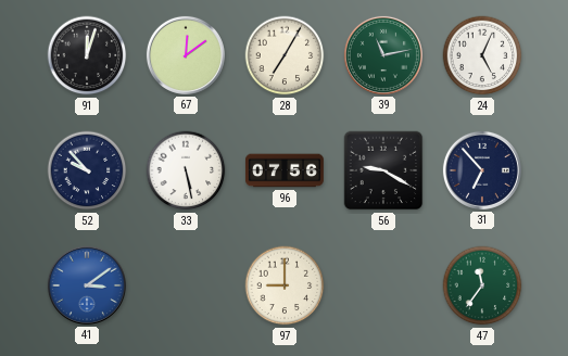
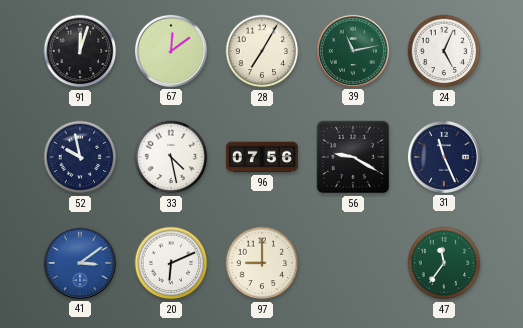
52: 9:53 -> 9:58
33: 5:28 -> 4:28
31: 6:53 -> 11:26
20: none -> 6:11
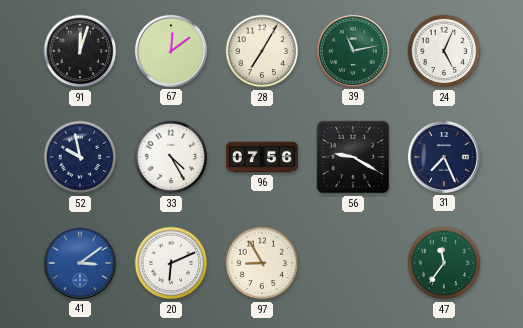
33: 4:28 -> 4:25
31: 11:26 -> 7:26
97: 9:00 -> 8:55
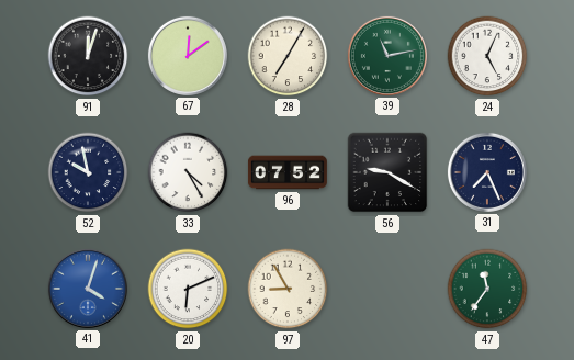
96: 07:56 -> 07:52
41: 3:09 -> 4:03
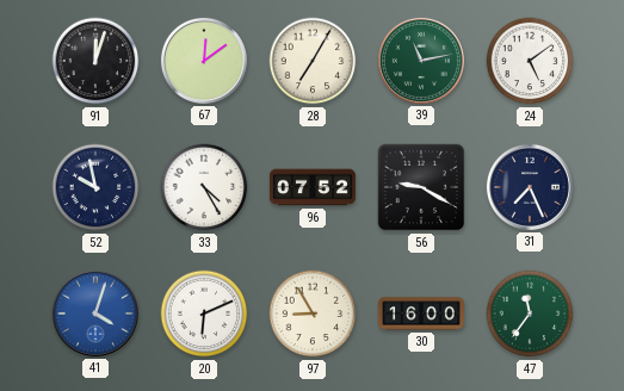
24: 5:04 -> 5:09
30: none -> 16:00
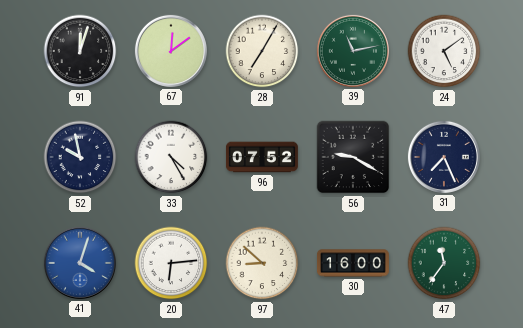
20: 6:11 -> 6:14
97: 8:55 -> 8:52
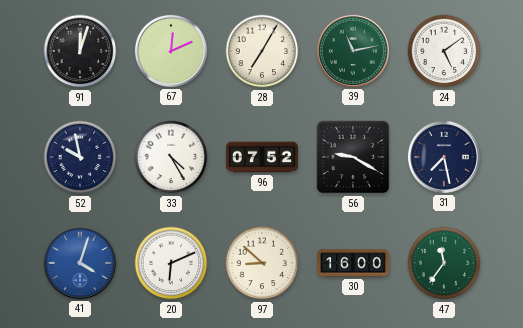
67: 12:09 -> 12:11
31: 7:26 -> 7:28
20: 6:14 -> 6:11
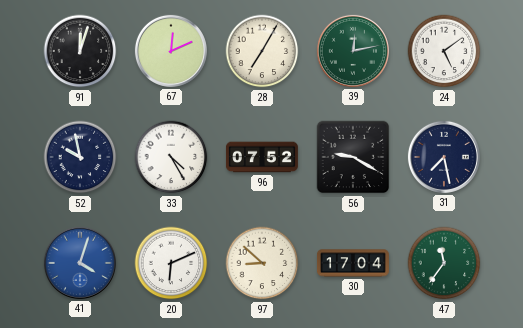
39: 11:13 -> 12:13
30: 16:00 -> 17:04
